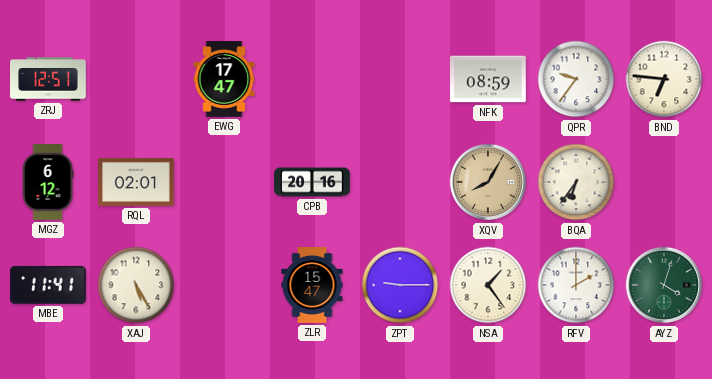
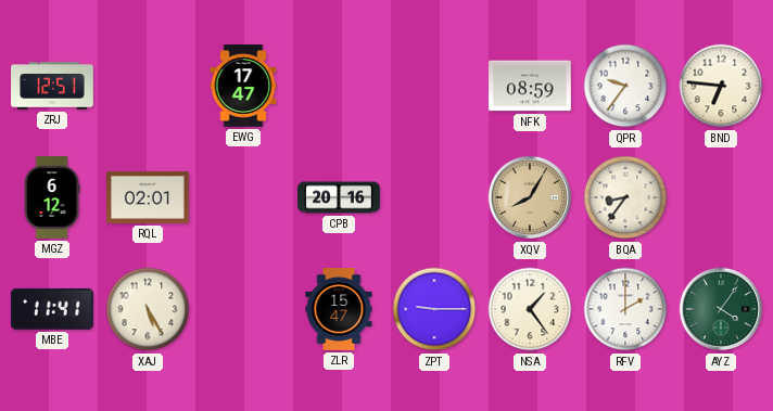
BQA: 6:36 -> 8:36
AYZ: 4:03 -> 4:06
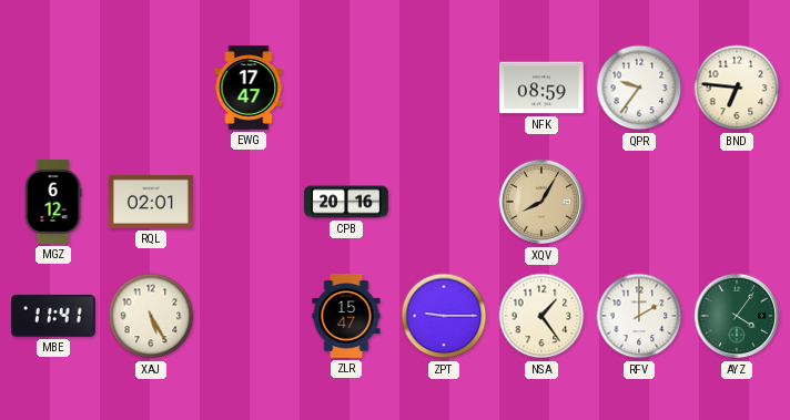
ZRJ: 12:51 -> none
BQA: 8:36 -> none
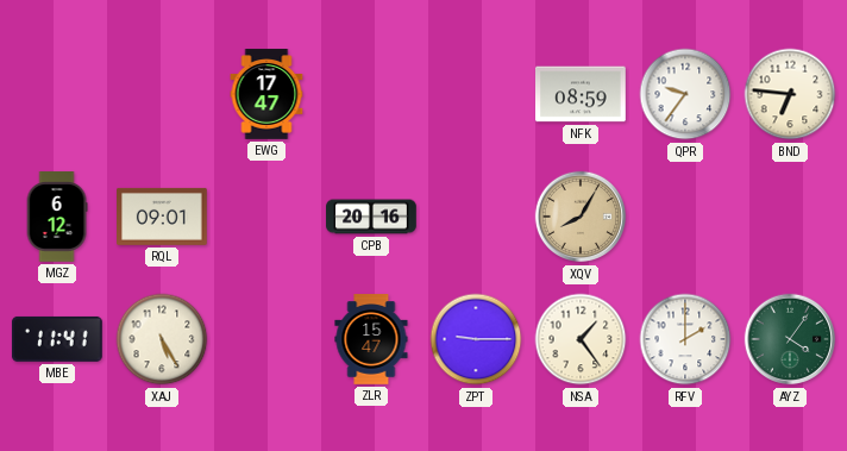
RQL: 02:01 -> 09:01
